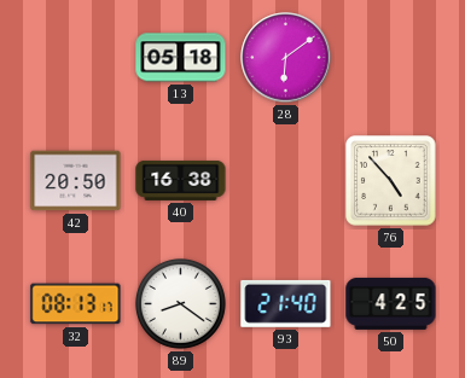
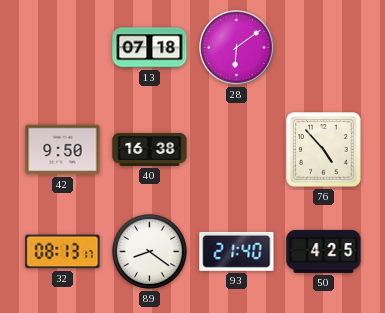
13: 05:18 -> 07:18
42: 20:50 -> 9:50
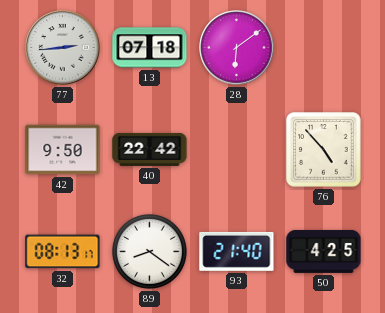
77: none -> 2:44
40: 16:38 -> 22:42
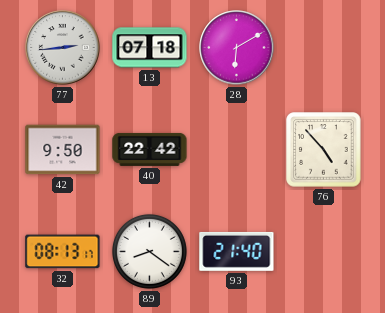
28: 6:09 -> 6:10
50: 4:25 -> none
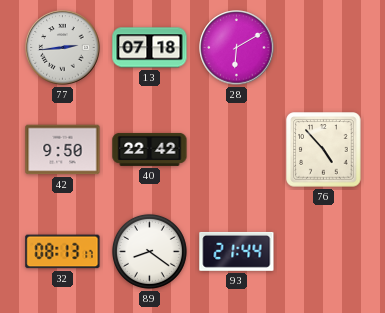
93: 21:40 -> 21:44
